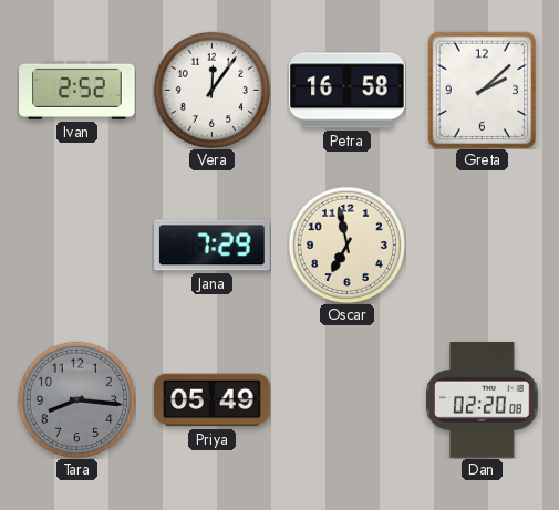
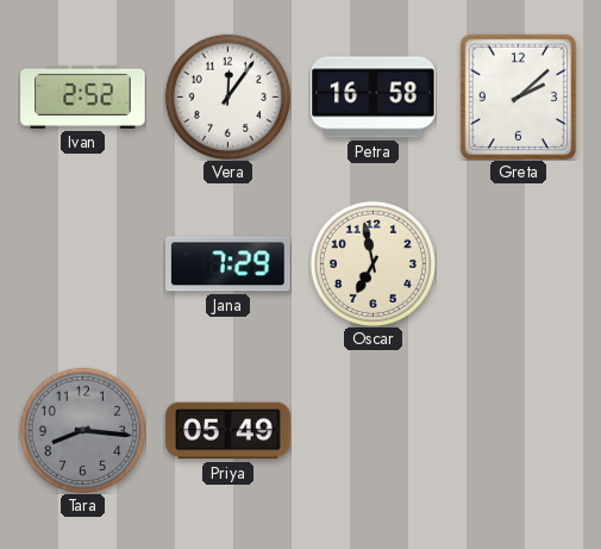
Dan: 02:20 -> none
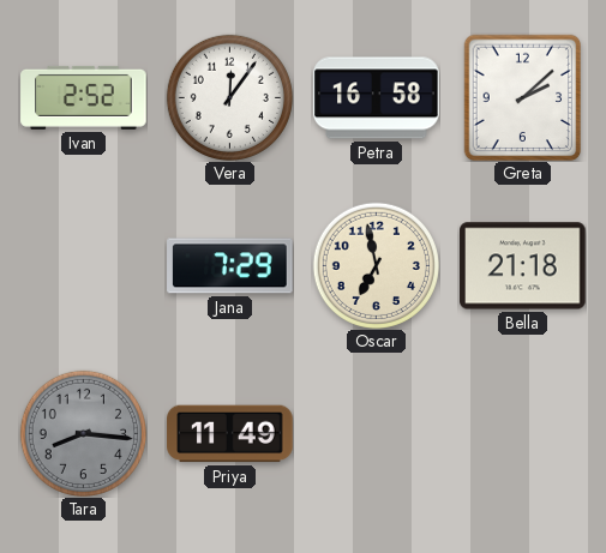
Bella: none -> 21:18
Priya: 05:49 -> 11:49
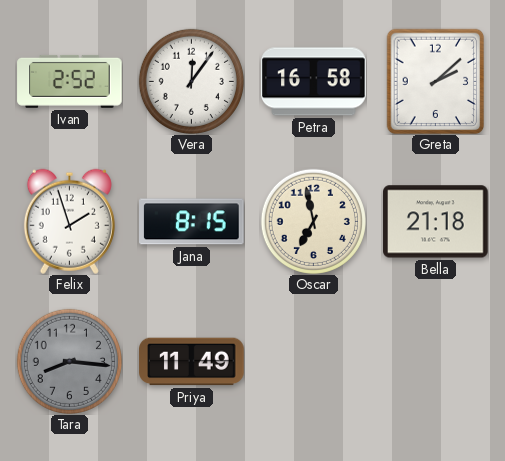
Felix: none -> 1:57
Jana: 7:29 -> 8:15
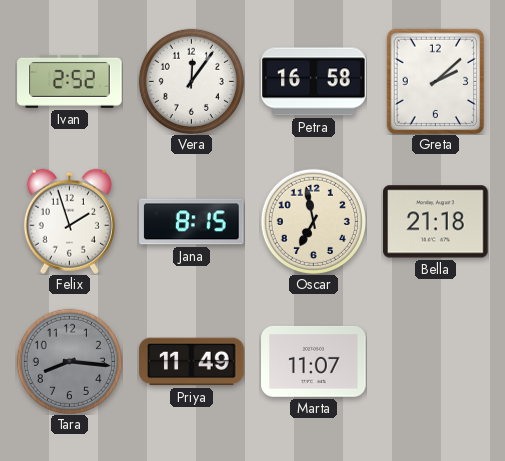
Marta: none -> 11:07
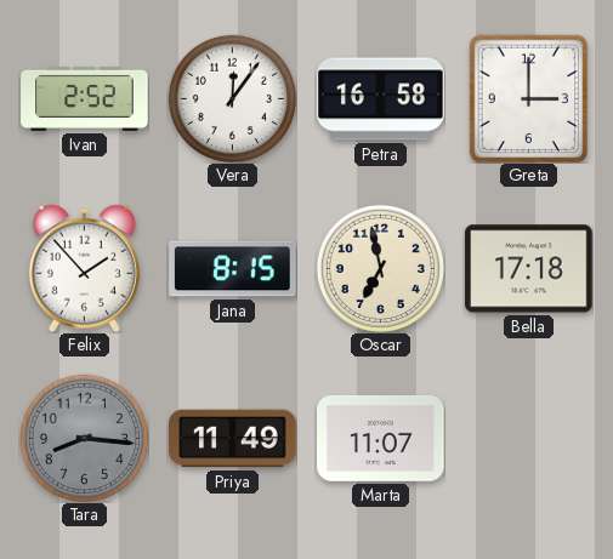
Greta: 2:08 -> 3:00
Felix: 1:57 -> 1:53
Bella: 21:18 -> 17:18
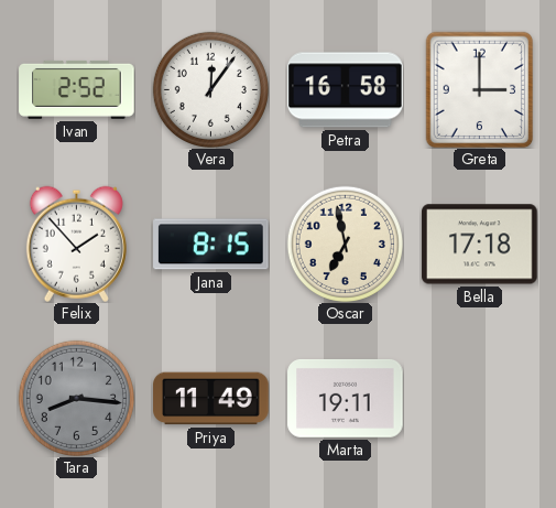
Marta: 11:07 -> 19:11
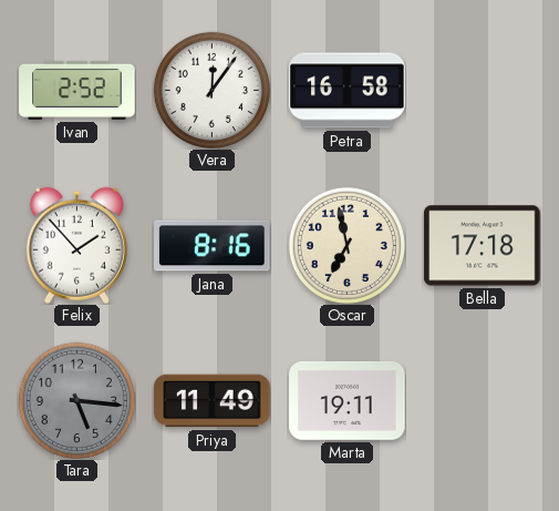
Greta: 3:00 -> none
Jana: 8:15 -> 8:16
Tara: 8:16 -> 5:16
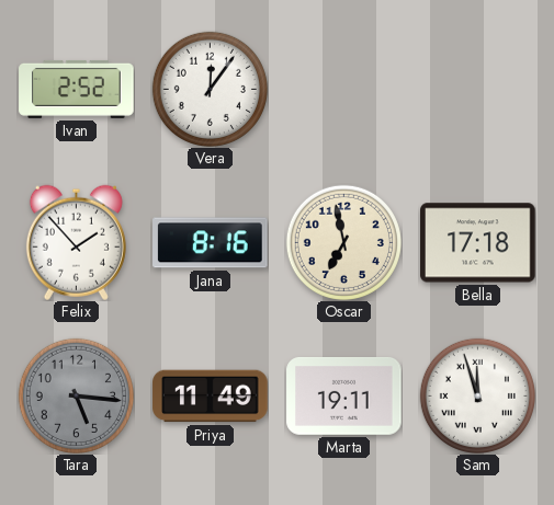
Petra: 16:58 -> none
Sam: none -> 11:57
